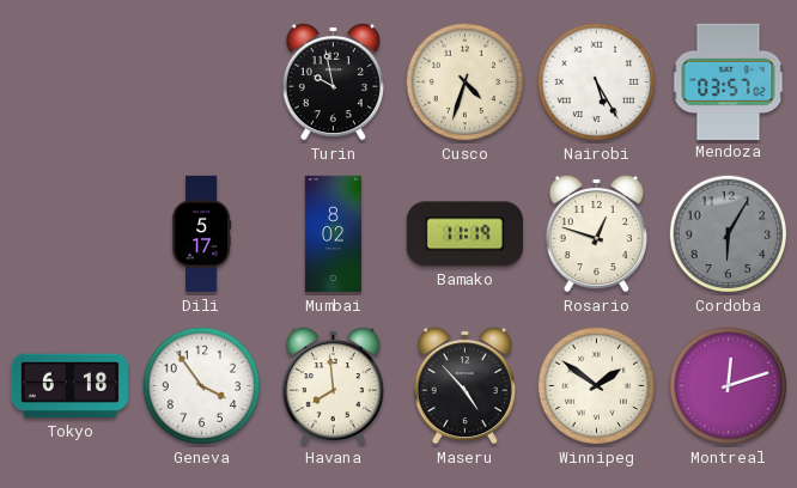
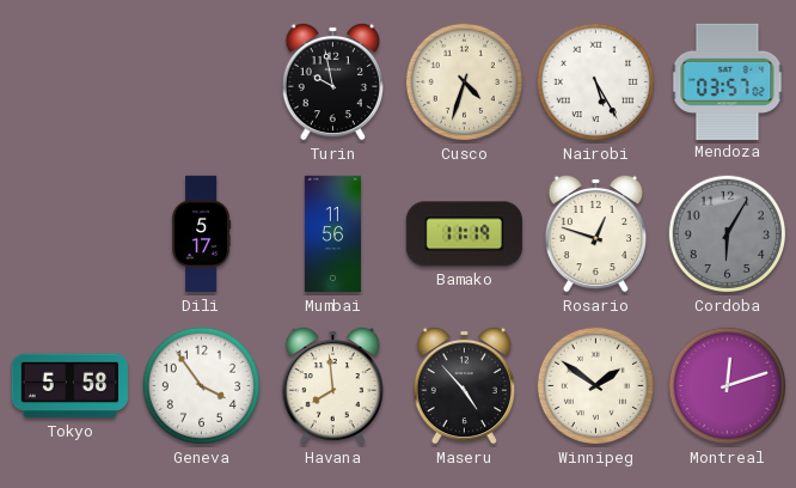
Mumbai: 8:02 -> 11:56
Tokyo: 6:18 -> 5:58
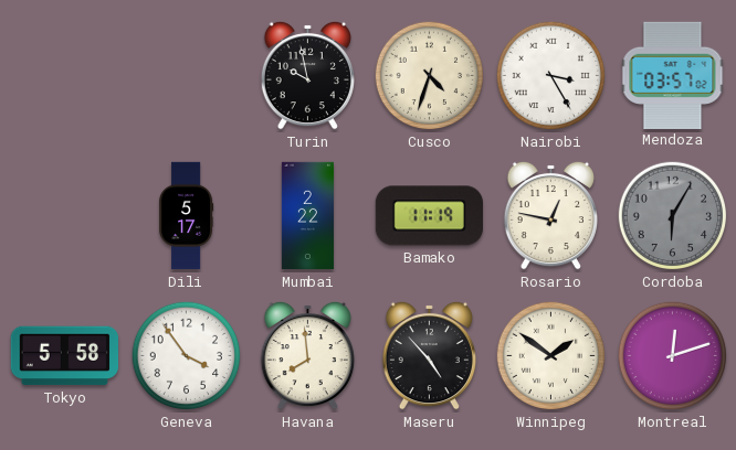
Nairobi: 5:25 -> 3:25
Mumbai: 11:56 -> 2:22
Rosario: 12:48 -> 12:47
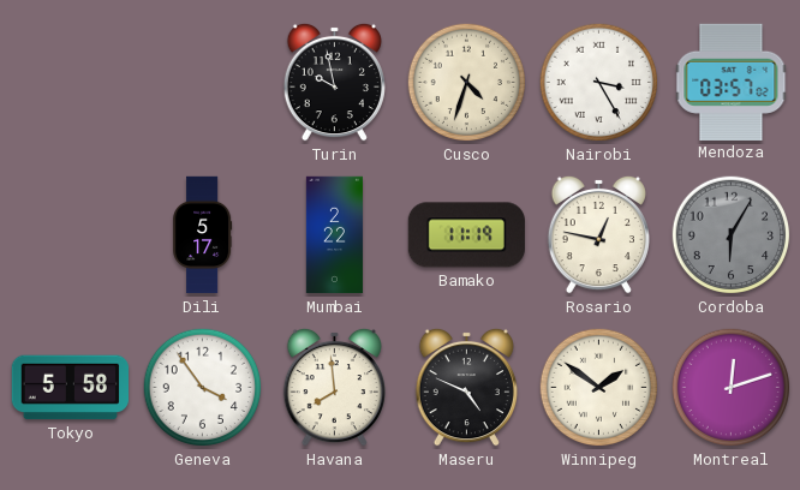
Maseru: 4:53 -> 4:49
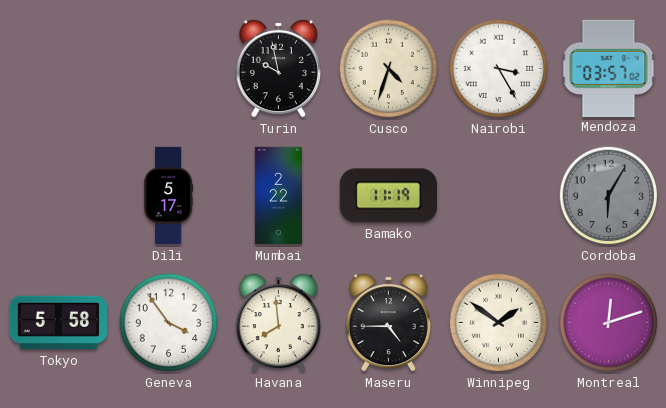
Rosario: 12:47 -> none
Maseru: 4:49 -> 4:45
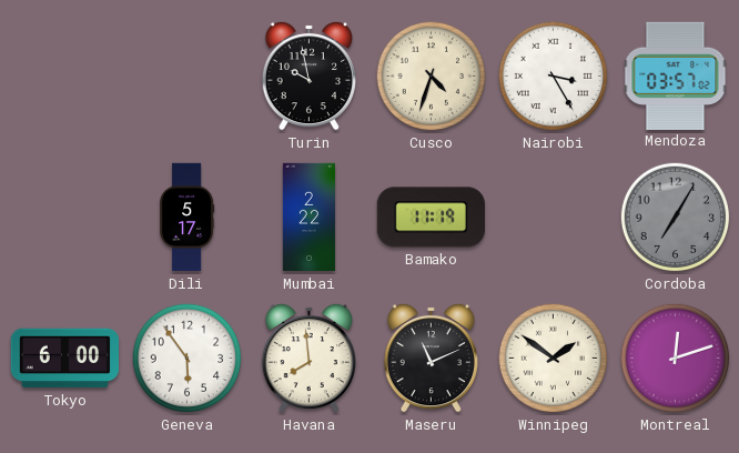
Cordoba: 6:05 -> 7:05
Tokyo: 5:58 -> 6:00
Geneva: 3:54 -> 5:54
Maseru: 4:45 -> 11:11
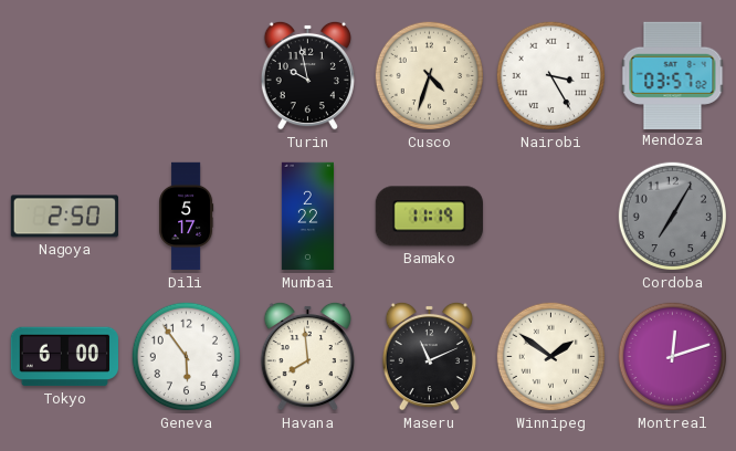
Nagoya: none -> 2:50
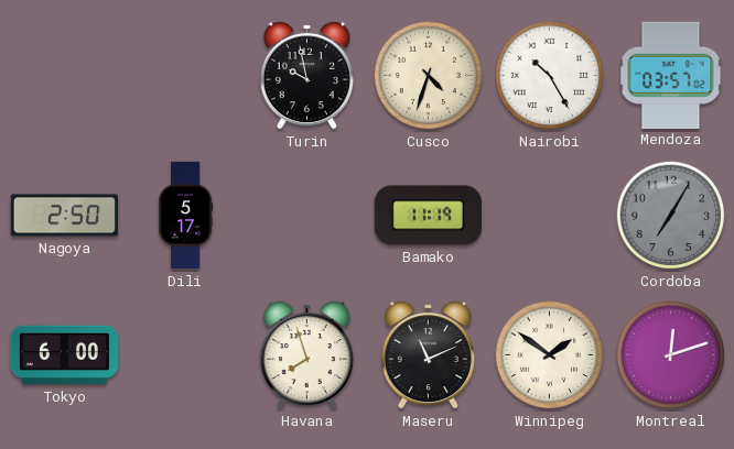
Nairobi: 3:25 -> 10:25
Mumbai: 2:22 -> none
Geneva: 5:54 -> none
Havana: 7:59 -> 7:57
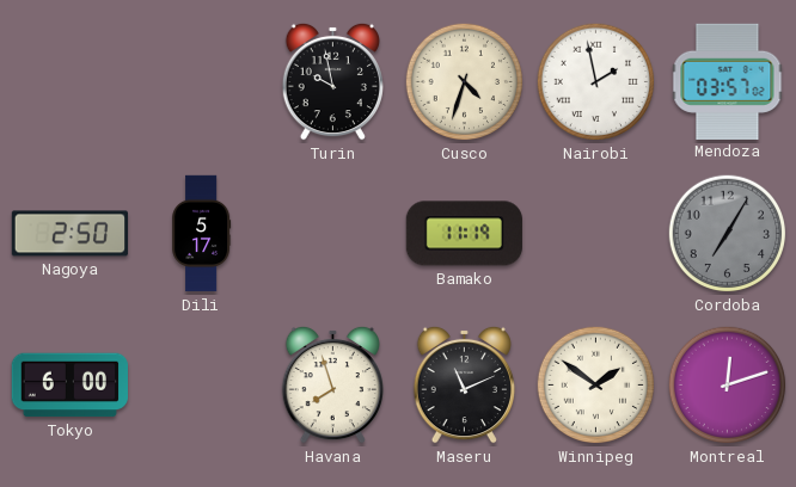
Nairobi: 10:25 -> 1:58
